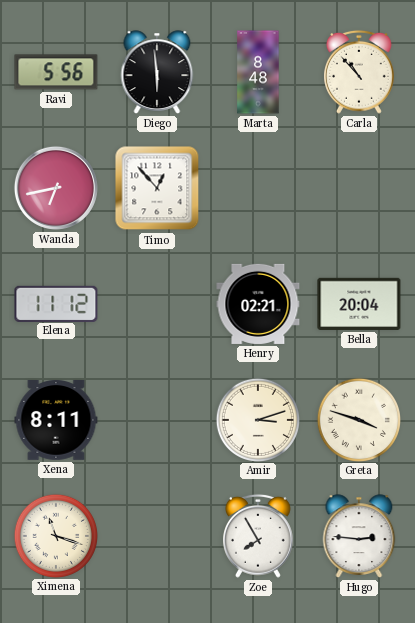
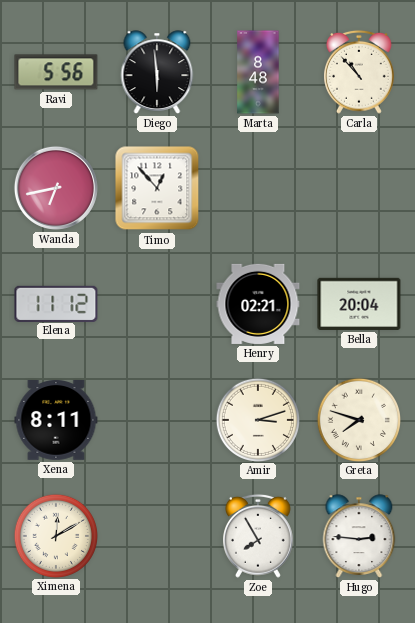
Greta: 3:48 -> 7:48
Ximena: 11:18 -> 12:10
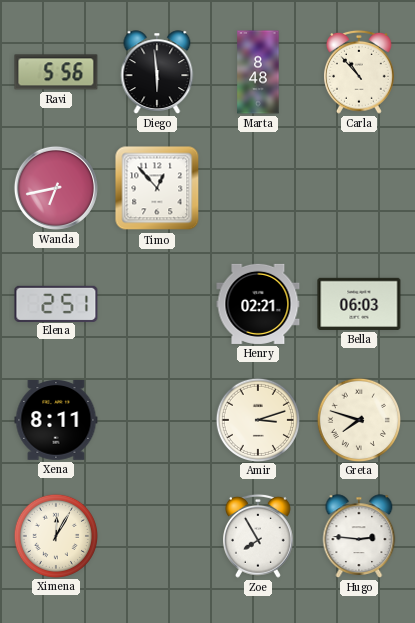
Elena: 11:12 -> 2:51
Bella: 20:04 -> 06:03
Ximena: 12:10 -> 12:05
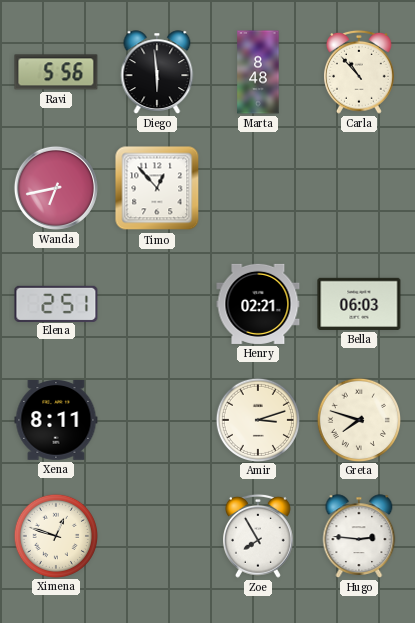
Ximena: 12:05 -> 12:48
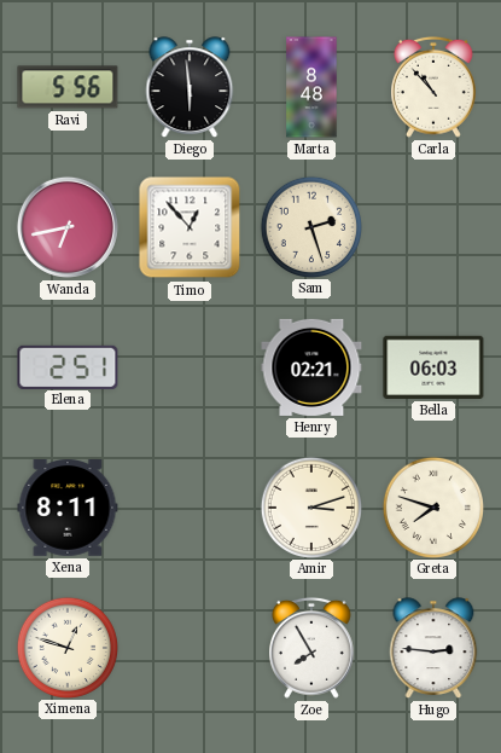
Sam: none -> 2:27
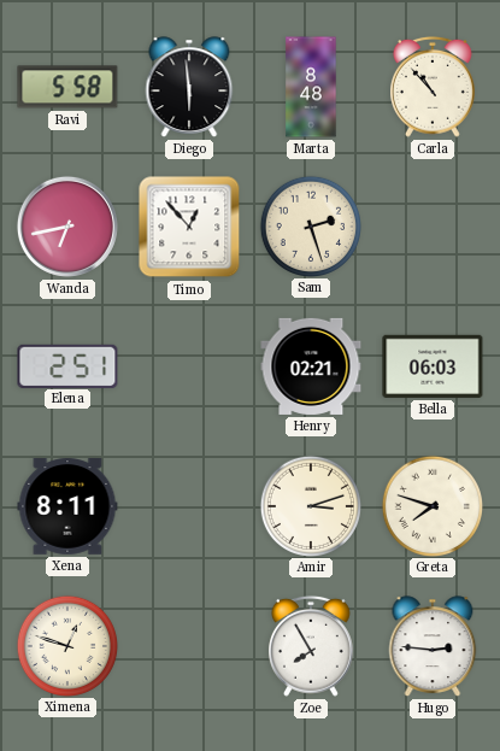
Ravi: 5:56 -> 5:58
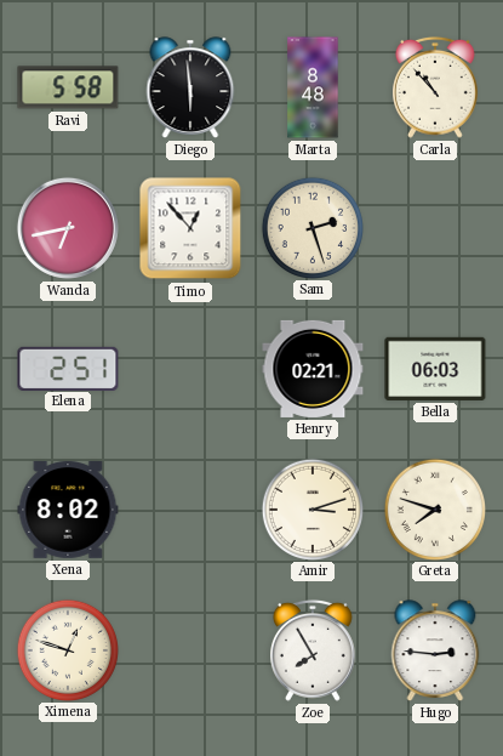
Xena: 8:11 -> 8:02
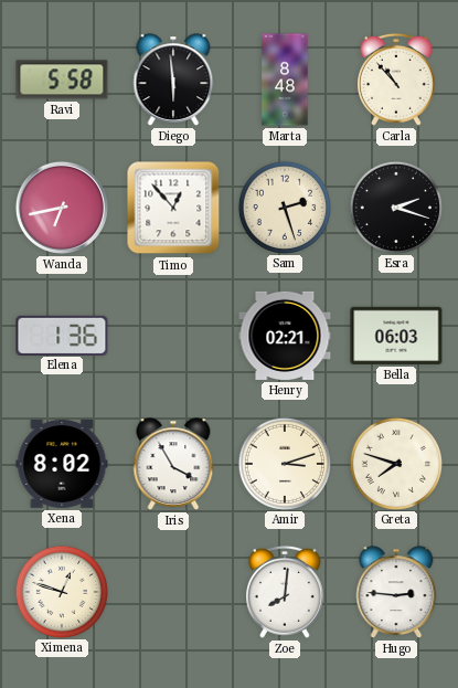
Esra: none -> 2:18
Elena: 2:51 -> 1:36
Iris: none -> 3:55
Zoe: 7:55 -> 8:01
